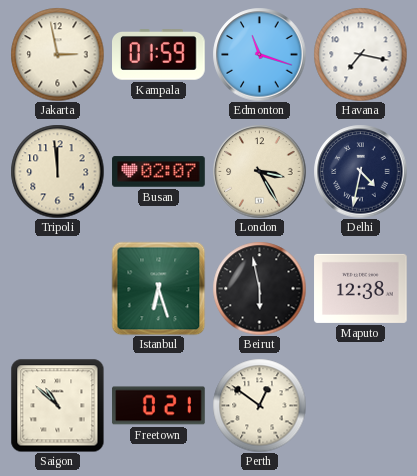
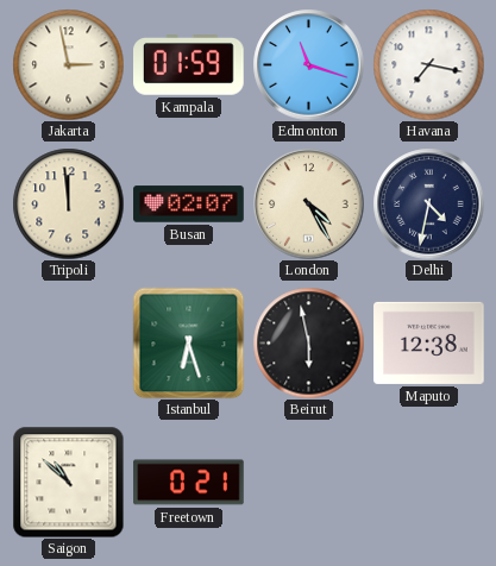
London: 3:25 -> 4:25
Perth: 12:51 -> none
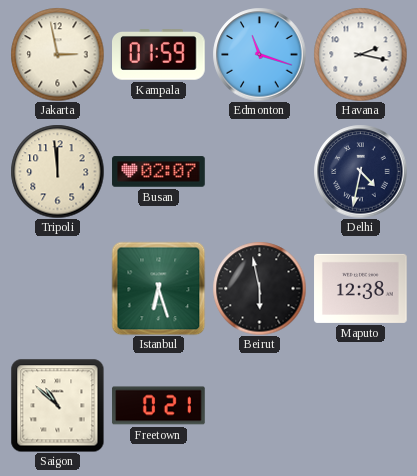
Havana: 7:17 -> 2:17
London: 4:25 -> none
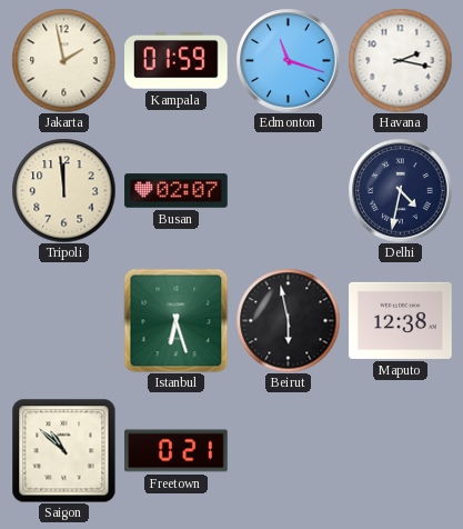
Jakarta: 2:58 -> 1:58
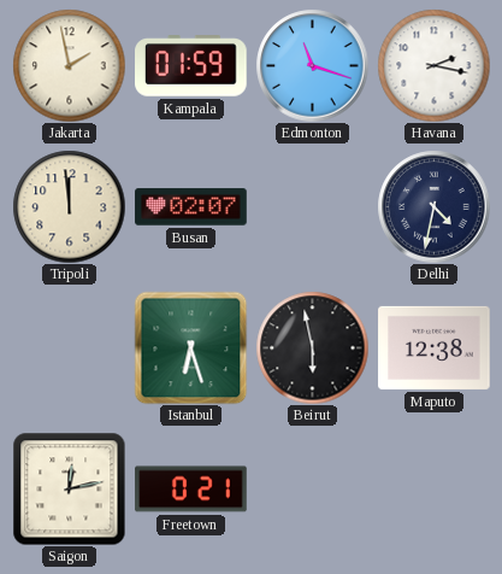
Saigon: 10:52 -> 12:13
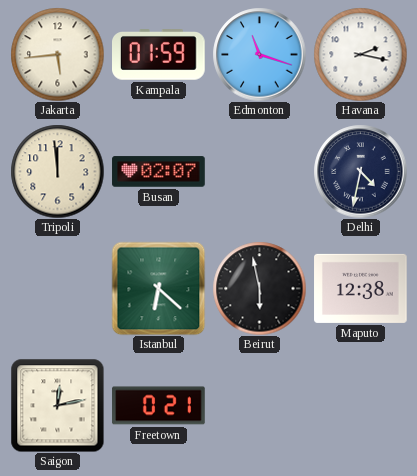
Jakarta: 1:58 -> 5:44
Istanbul: 6:27 -> 6:22
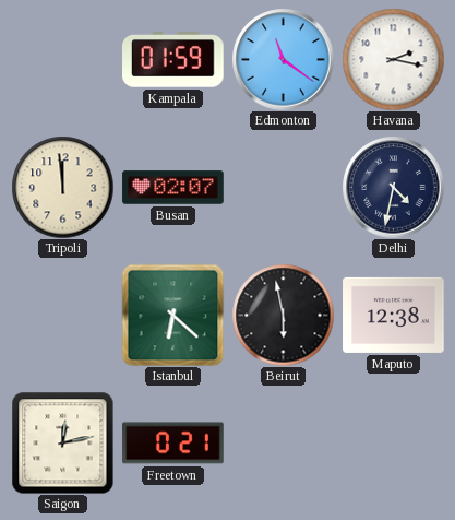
Jakarta: 5:44 -> none
Edmonton: 11:18 -> 11:21
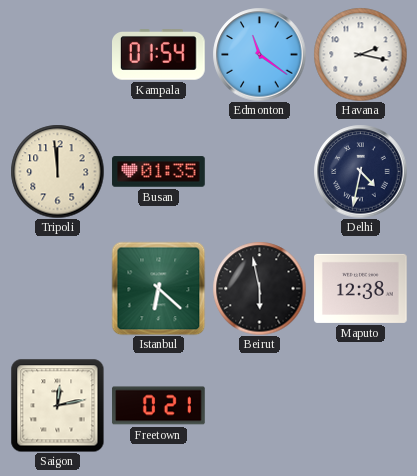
Kampala: 01:59 -> 01:54
Busan: 02:07 -> 01:35
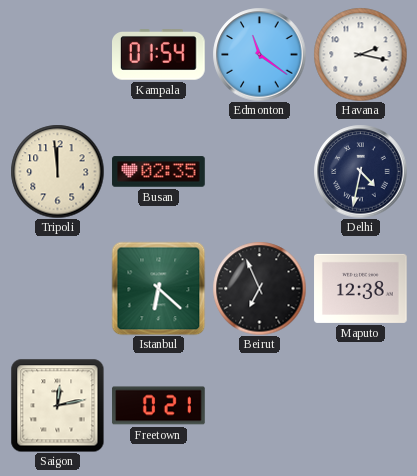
Busan: 01:35 -> 02:35
Beirut: 5:58 -> 6:56
